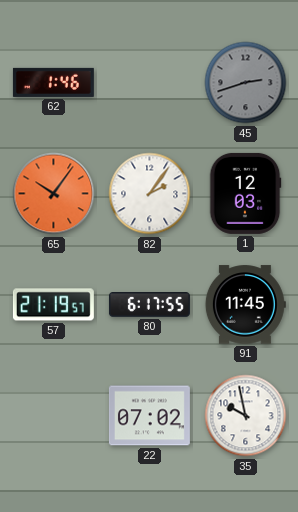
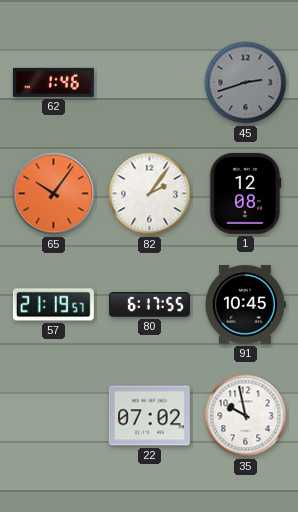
1: 12:03 -> 12:08
91: 11:45 -> 10:45
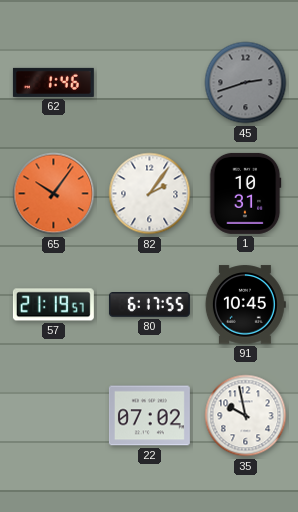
1: 12:08 -> 10:31
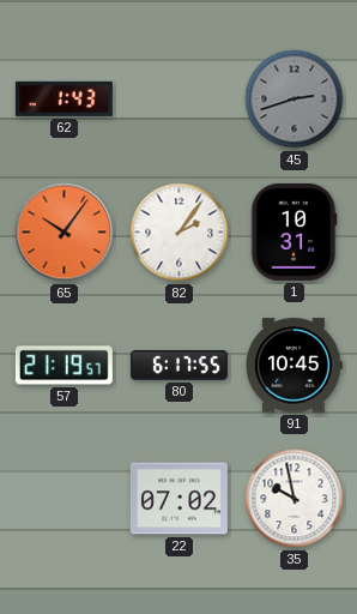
62: 1:46 -> 1:43
